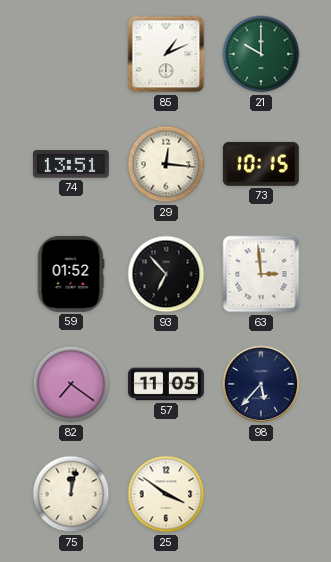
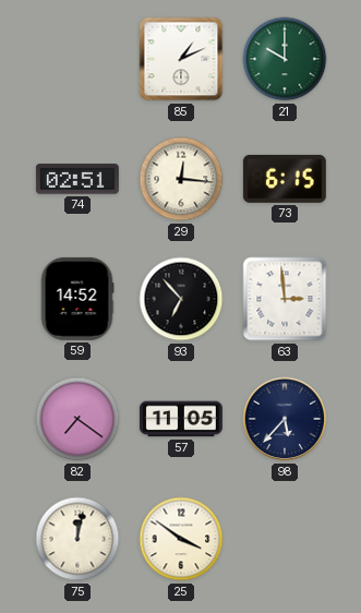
74: 13:51 -> 02:51
73: 10:15 -> 6:15
59: 01:52 -> 14:52
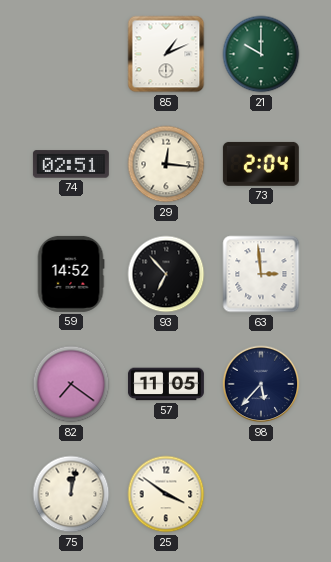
73: 6:15 -> 2:04
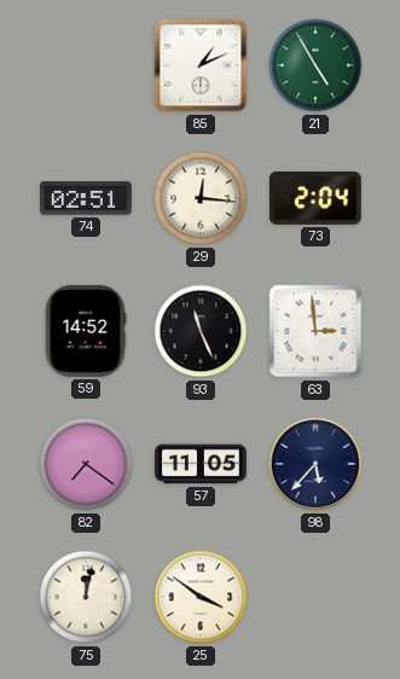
21: 10:00 -> 4:55
93: 6:53 -> 11:26
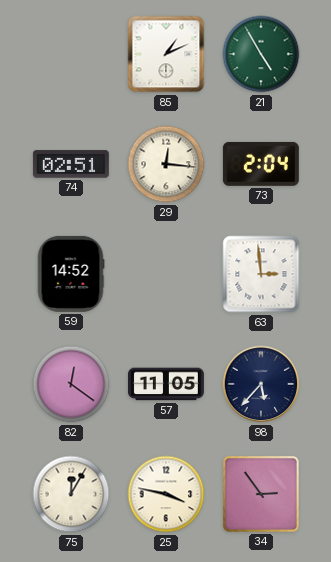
93: 11:26 -> none
82: 7:21 -> 12:21
75: 12:02 -> 12:05
25: 3:51 -> 3:47
34: none -> 2:54
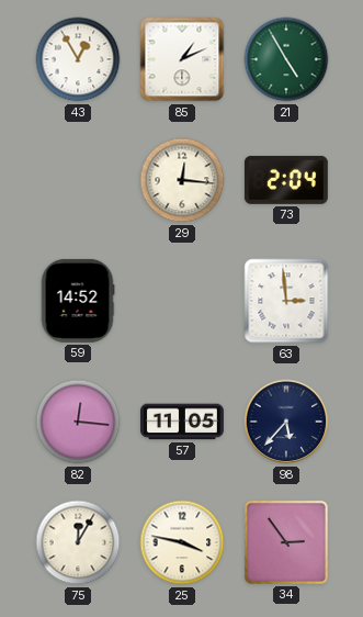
43: none -> 12:55
74: 02:51 -> none
82: 12:21 -> 12:16
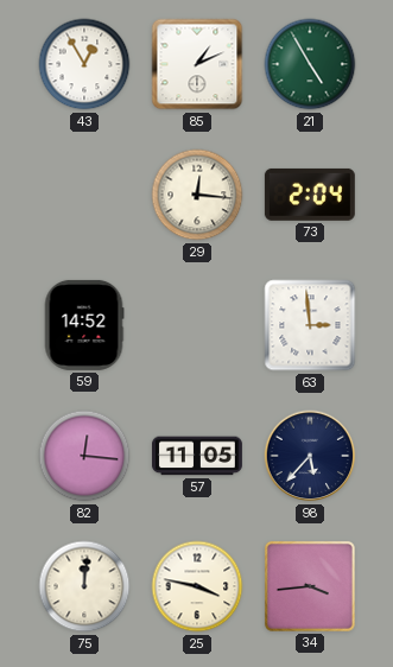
75: 12:05 -> 12:01
34: 2:54 -> 3:44
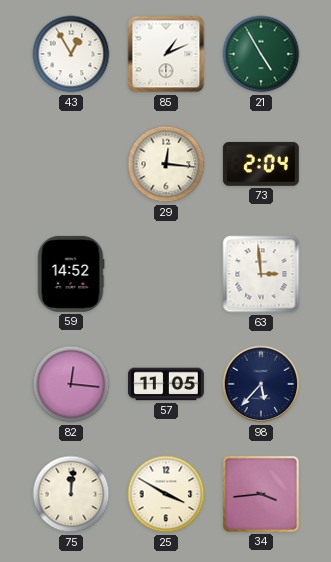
25: 3:47 -> 3:50
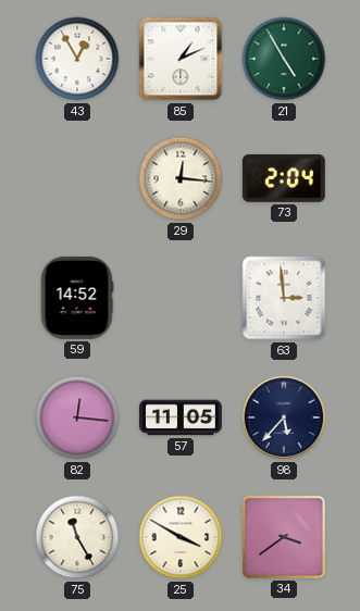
75: 12:01 -> 11:25
34: 3:44 -> 3:39
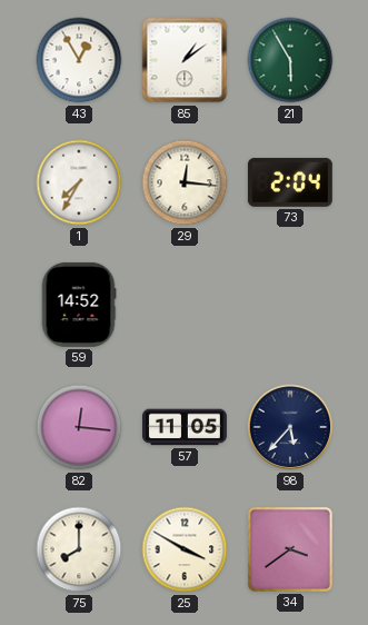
85: 1:11 -> 1:09
21: 4:55 -> 5:55
1: none -> 7:35
63: 2:59 -> none
75: 11:25 -> 8:00
